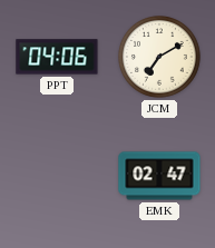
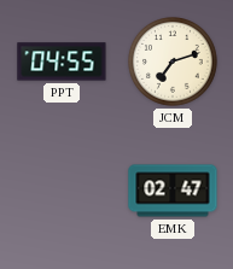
PPT: 04:06 -> 04:55
JCM: 7:10 -> 7:12
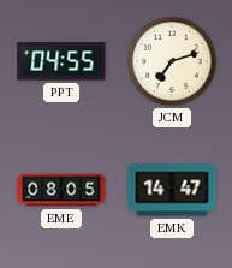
EME: none -> 08:05
EMK: 02:47 -> 14:47
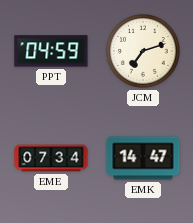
PPT: 04:55 -> 04:59
EME: 08:05 -> 07:34
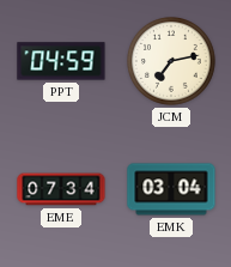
JCM: 7:12 -> 7:13
EMK: 14:47 -> 03:04
